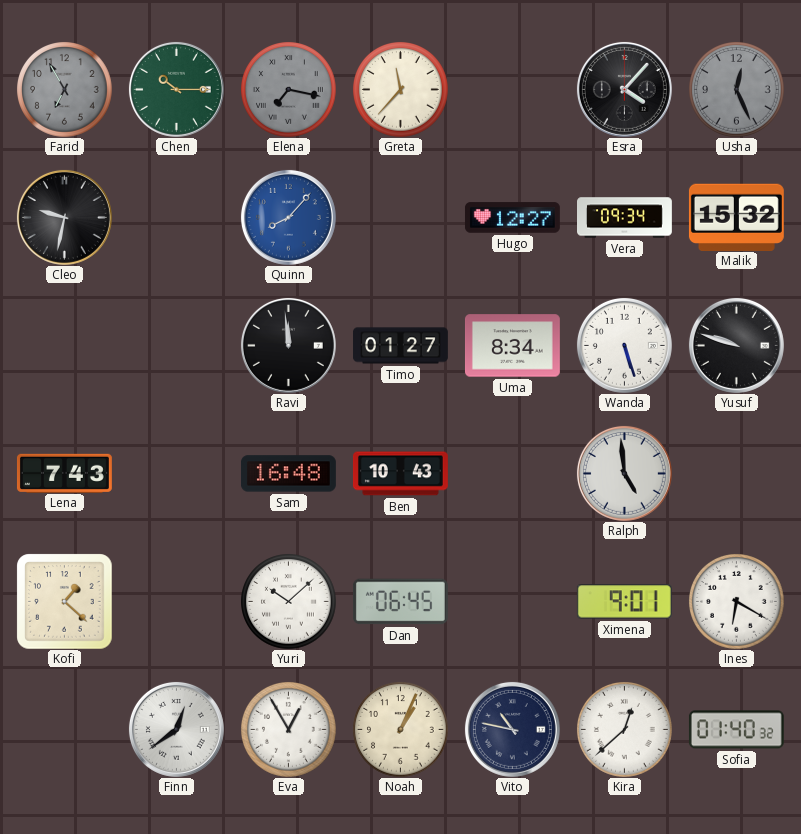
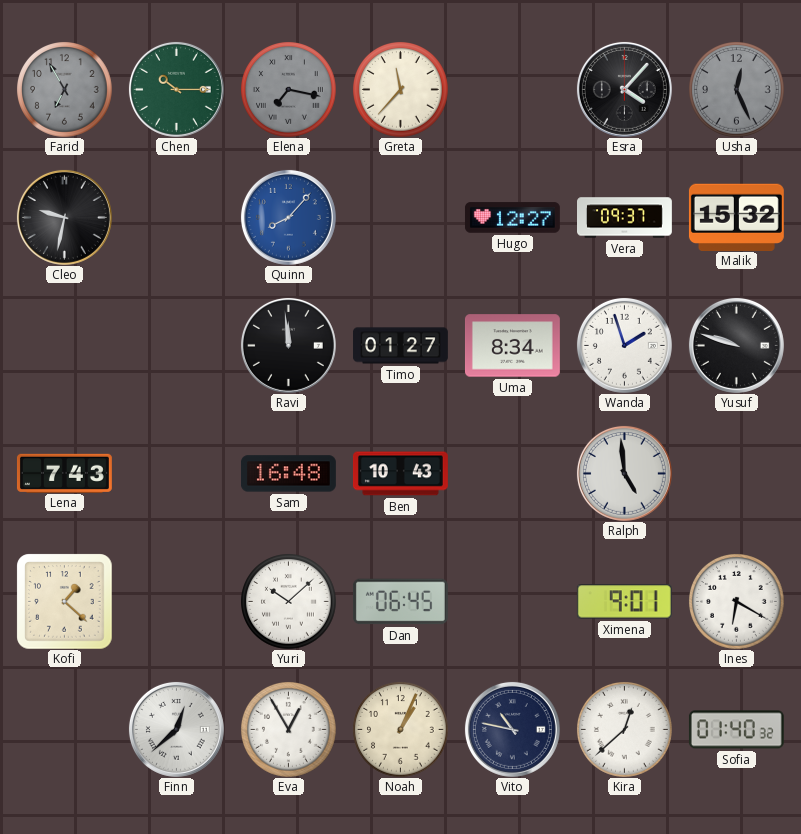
Vera: 09:34 -> 09:37
Wanda: 5:27 -> 1:57
Finn: 12:39 -> 12:38
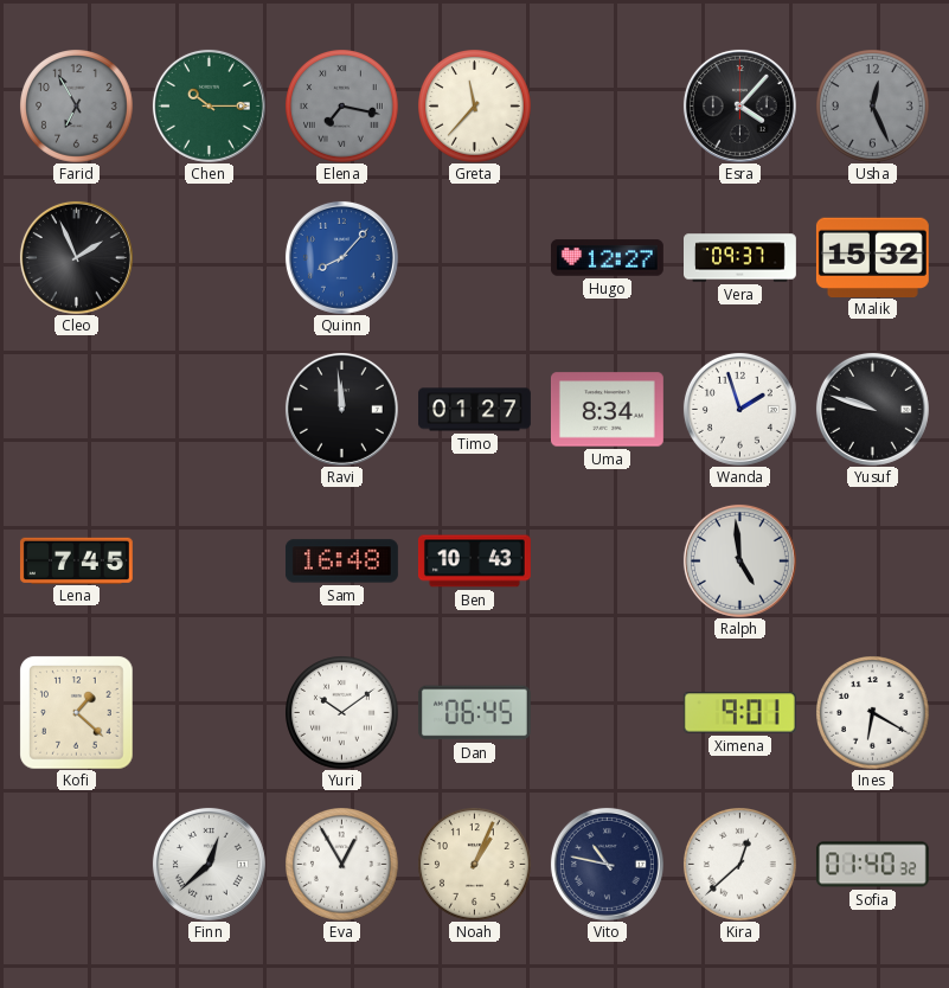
Cleo: 9:32 -> 1:56
Lena: 7:43 -> 7:45
Yuri: 10:08 -> 10:09
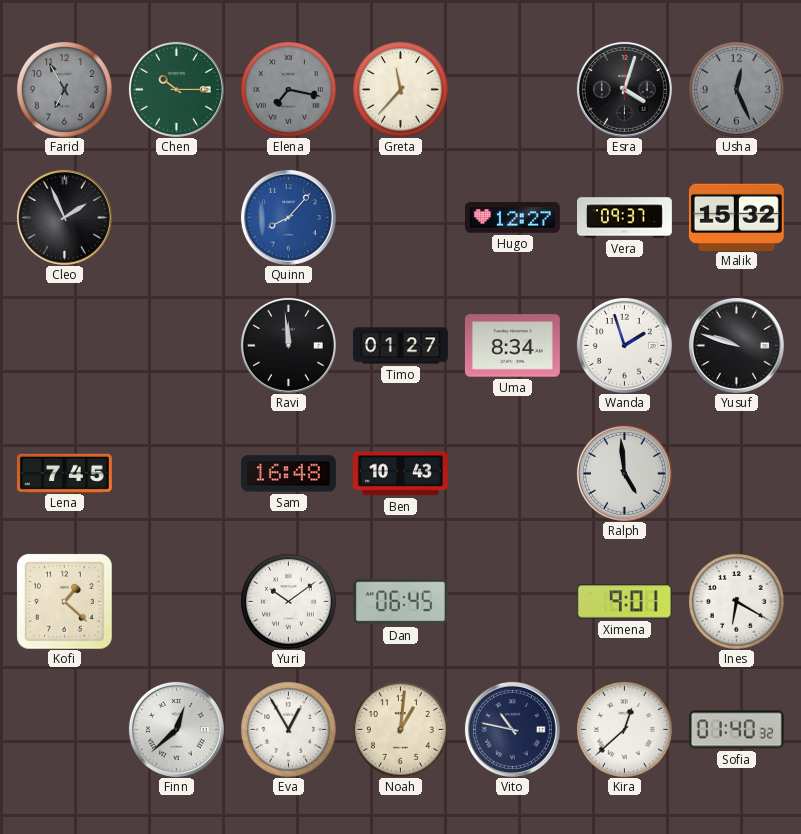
Esra: 4:07 -> 4:03
Noah: 1:04 -> 1:01
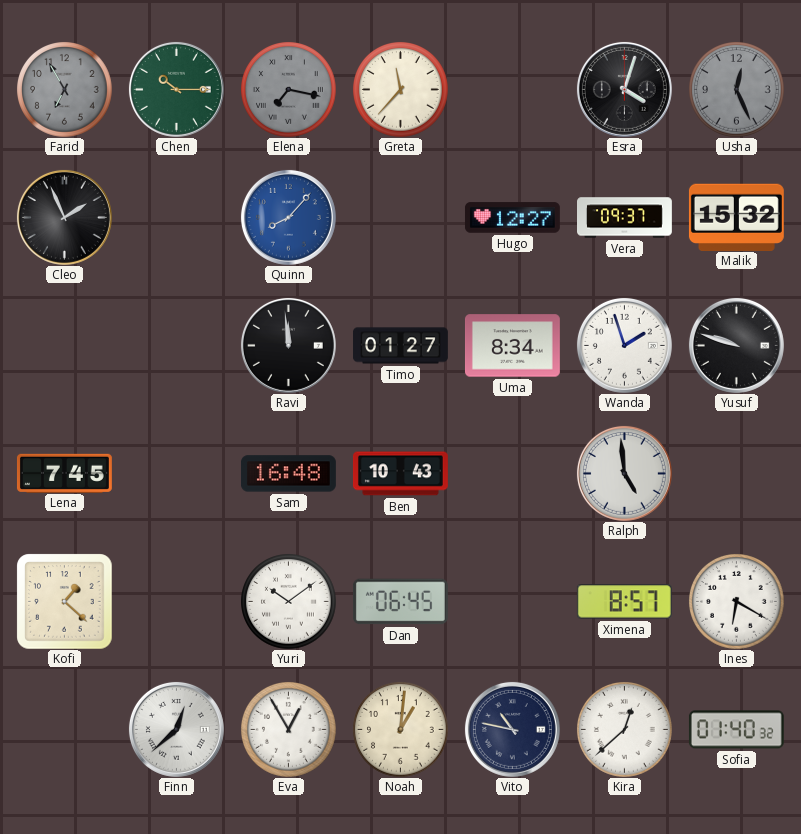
Ximena: 9:01 -> 8:57
